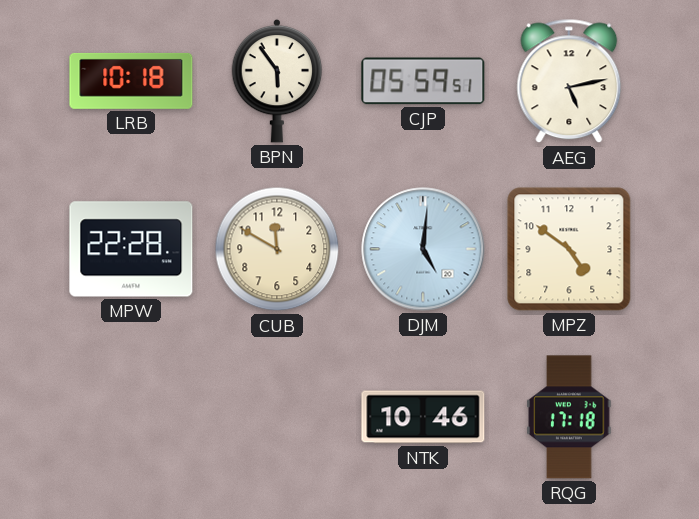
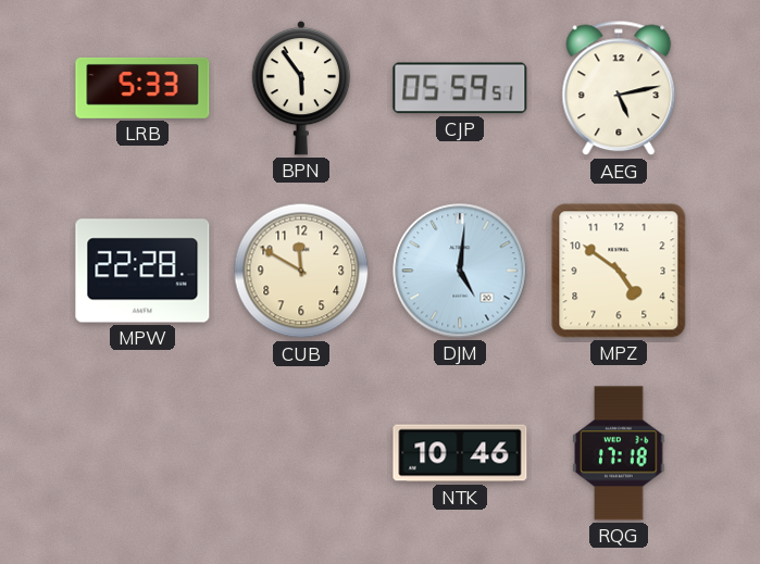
LRB: 10:18 -> 5:33
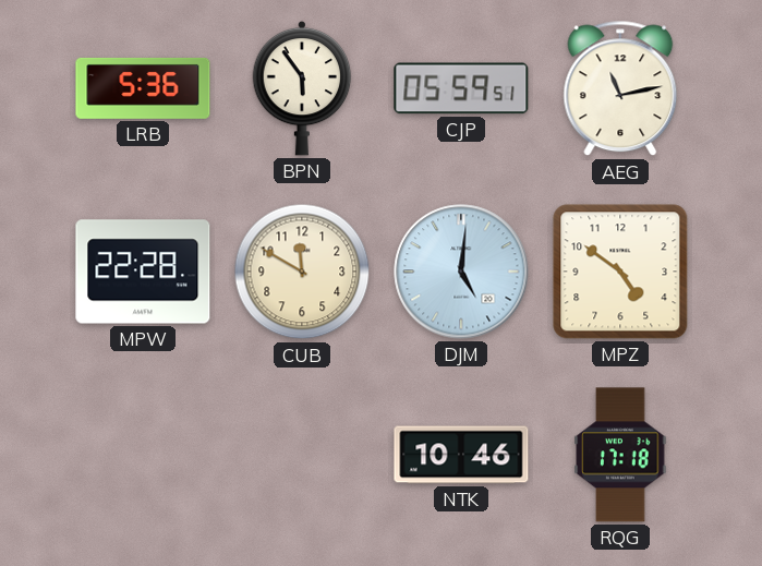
LRB: 5:33 -> 5:36
AEG: 5:13 -> 11:13
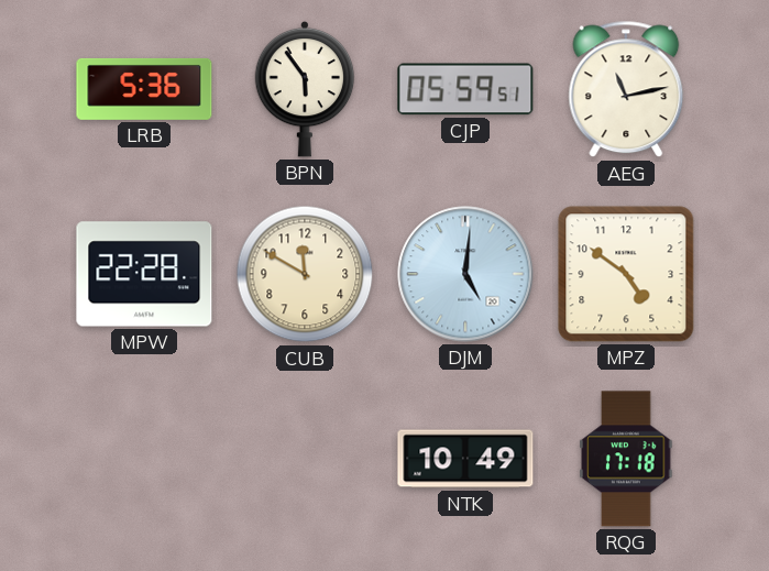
NTK: 10:46 -> 10:49
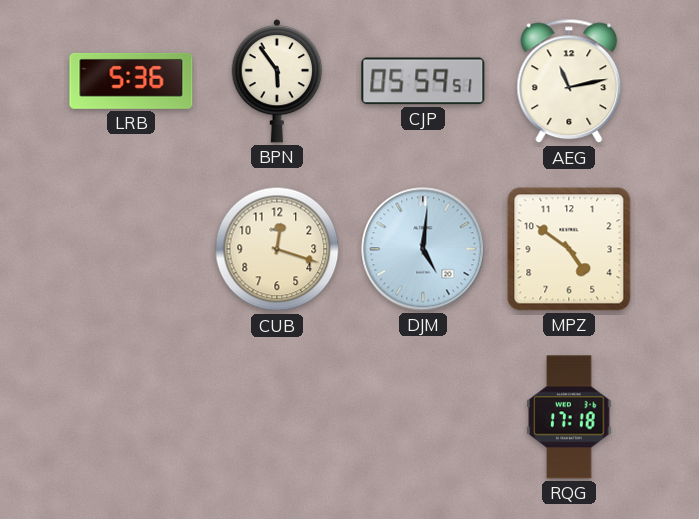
MPW: 22:28 -> none
CUB: 11:50 -> 12:18
NTK: 10:49 -> none
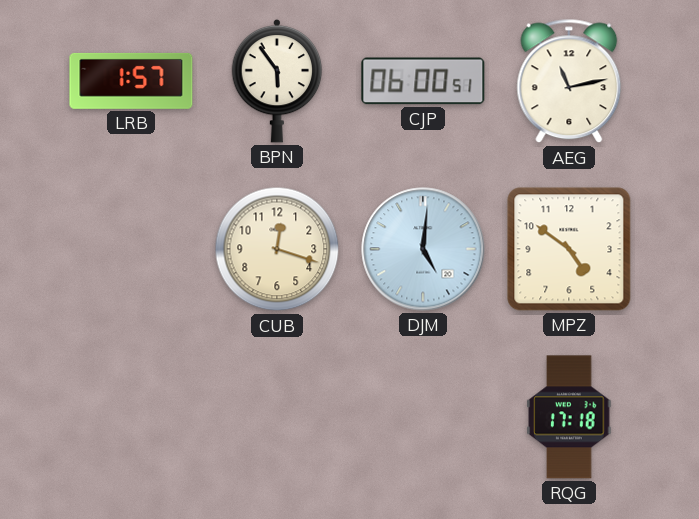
LRB: 5:36 -> 1:57
CJP: 05:59 -> 06:00
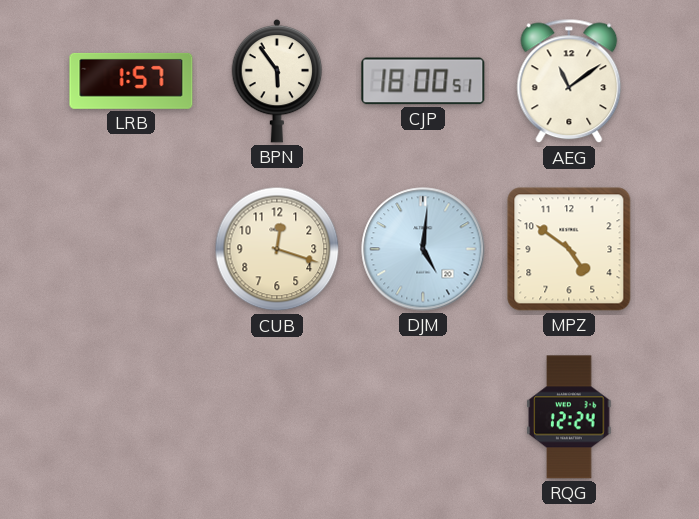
CJP: 06:00 -> 18:00
AEG: 11:13 -> 11:09
RQG: 17:18 -> 12:24
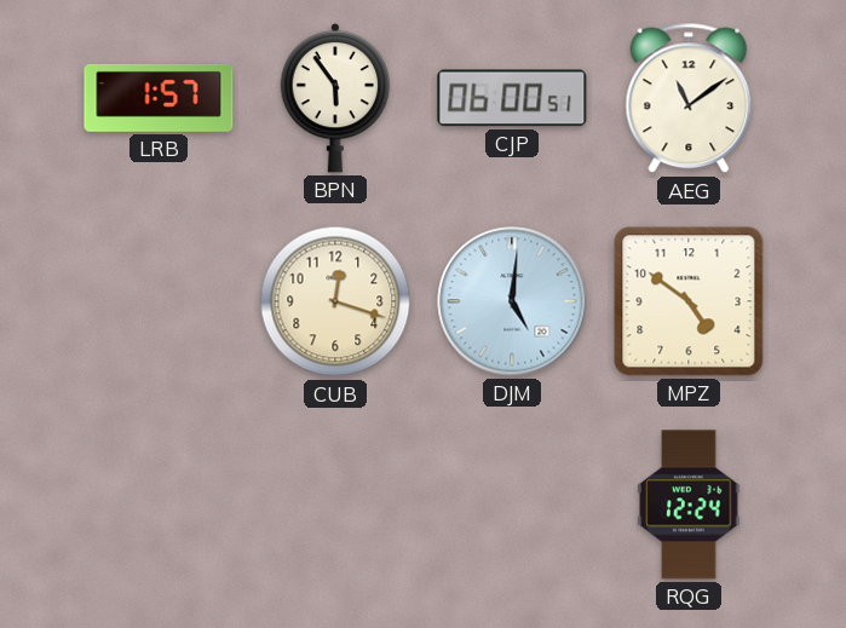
CJP: 18:00 -> 06:00
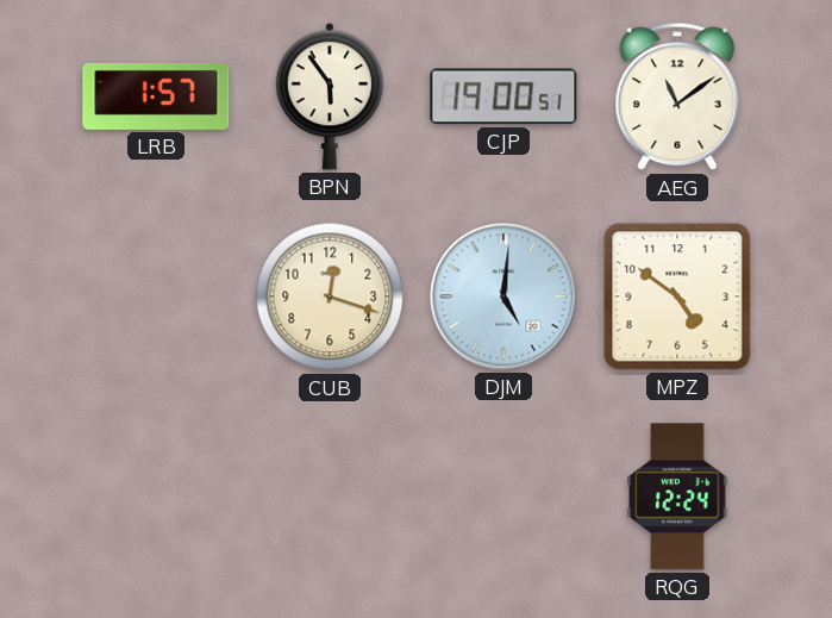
CJP: 06:00 -> 19:00
